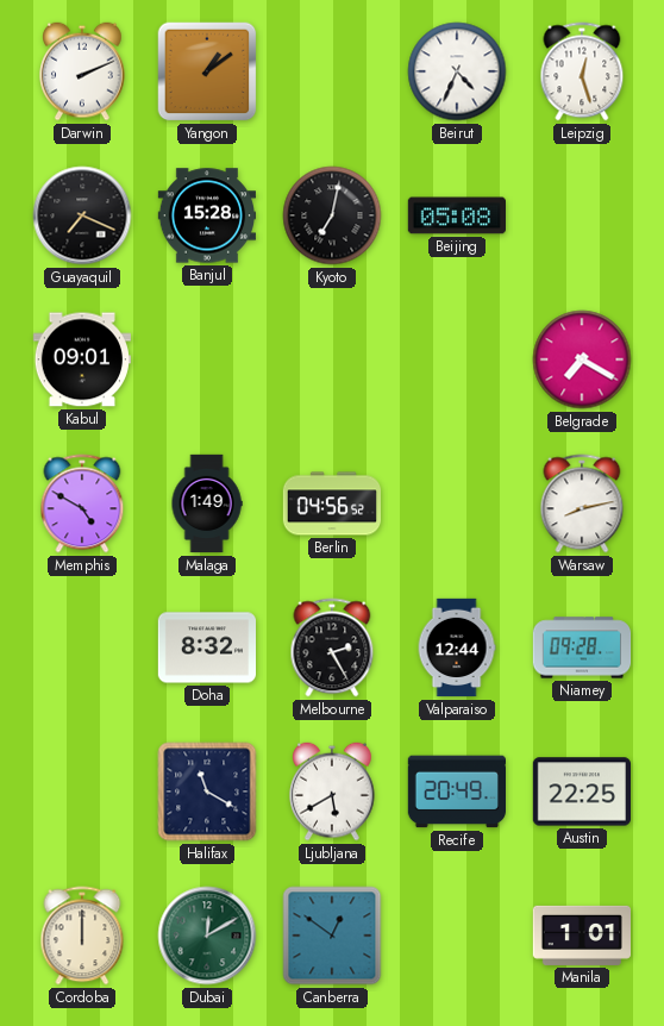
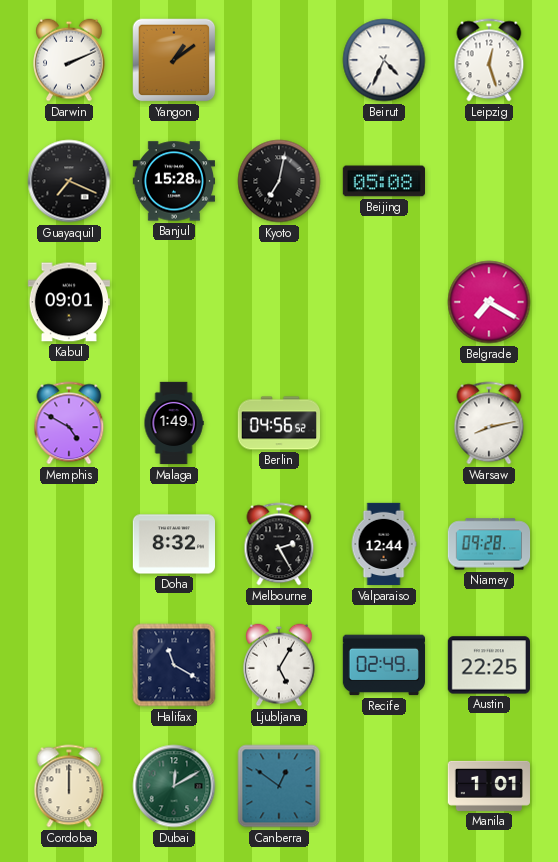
Ljubljana: 5:40 -> 5:05
Recife: 20:49 -> 02:49
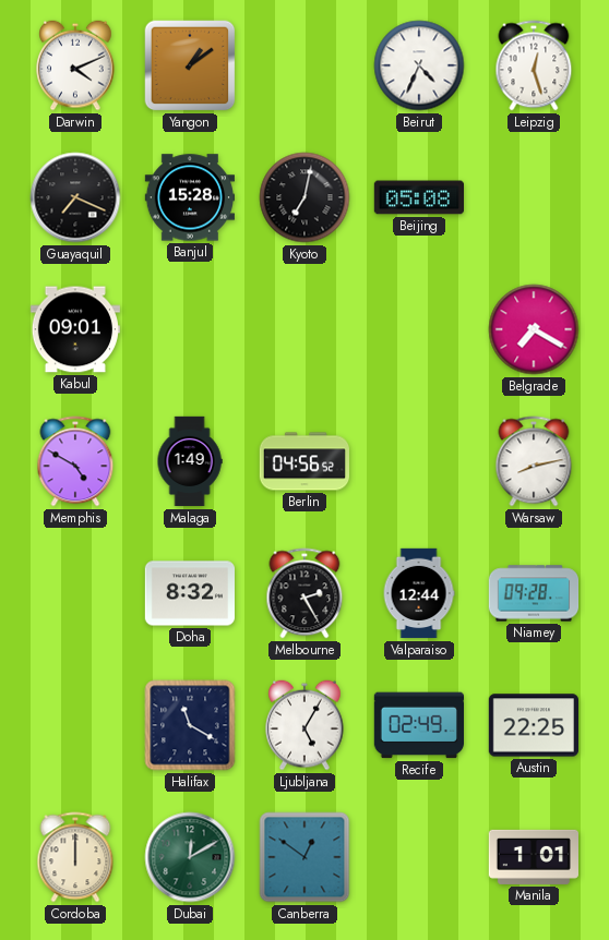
Darwin: 2:11 -> 4:11
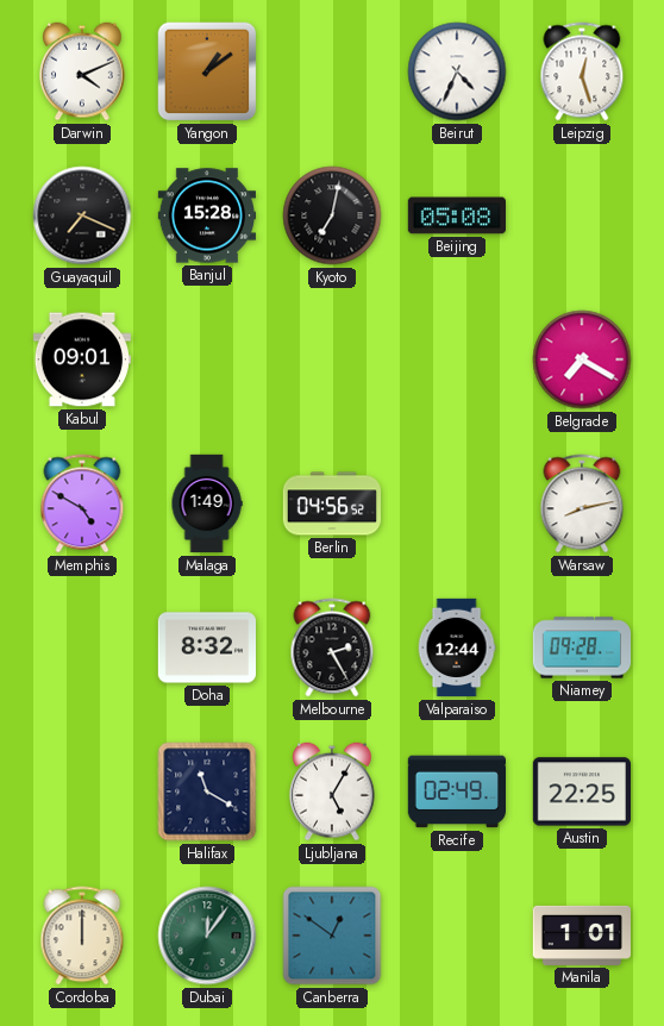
Dubai: 12:10 -> 12:06
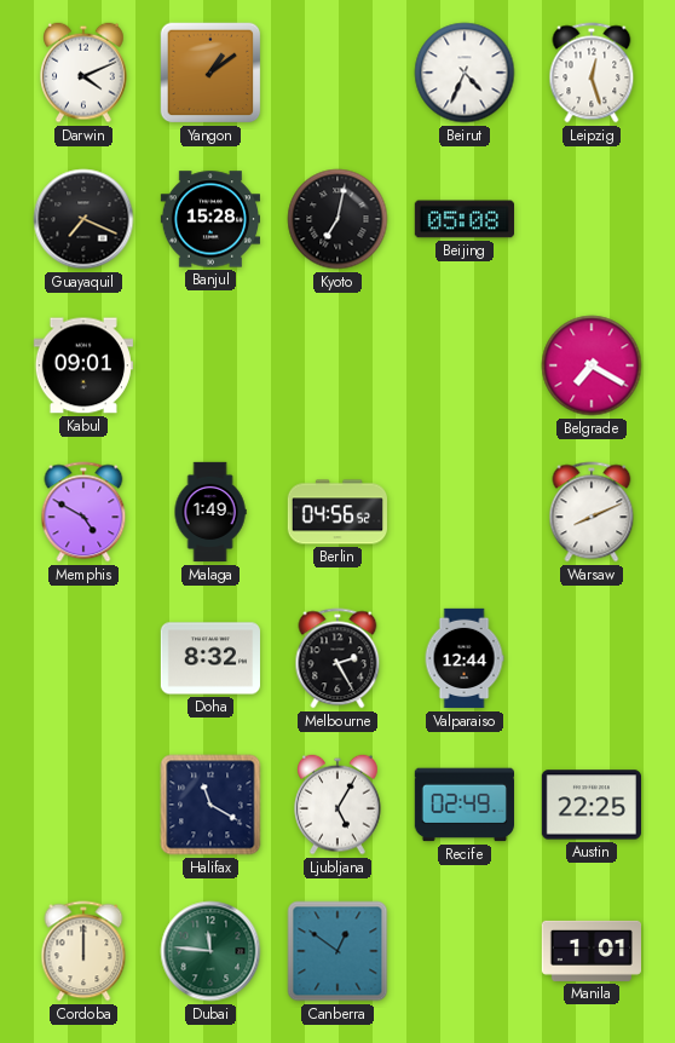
Warsaw: 8:13 -> 8:11
Niamey: 09:28 -> none
Dubai: 12:06 -> 11:46
